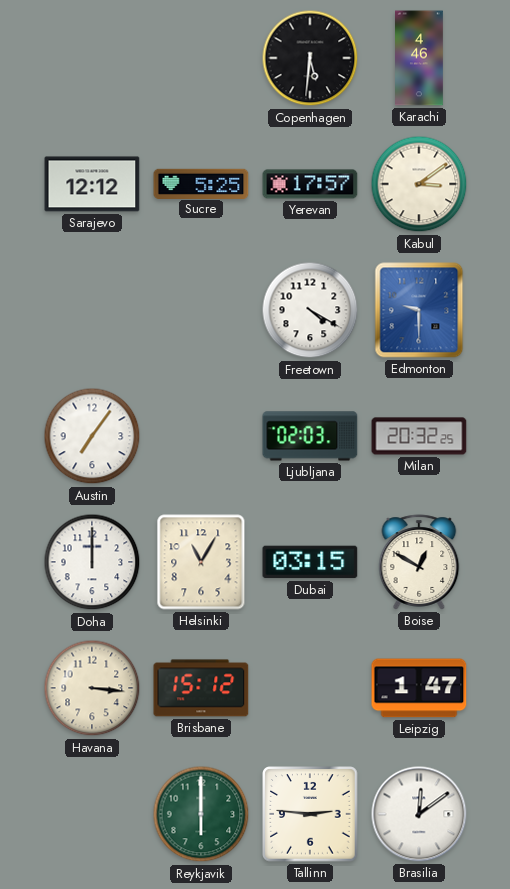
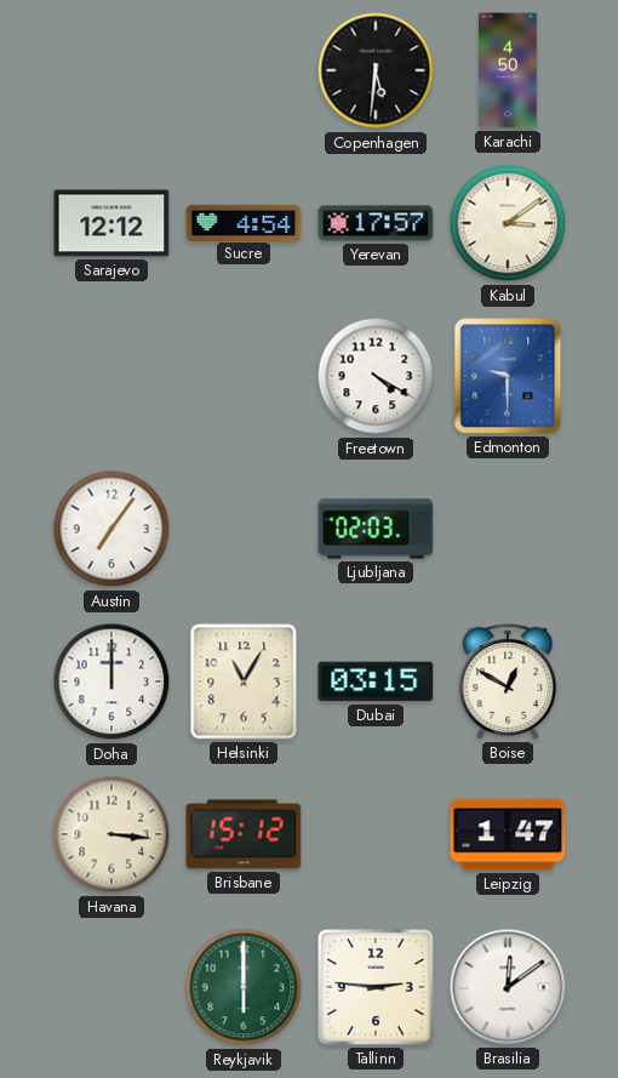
Karachi: 4:46 -> 4:50
Sucre: 5:25 -> 4:54
Milan: 20:32 -> none
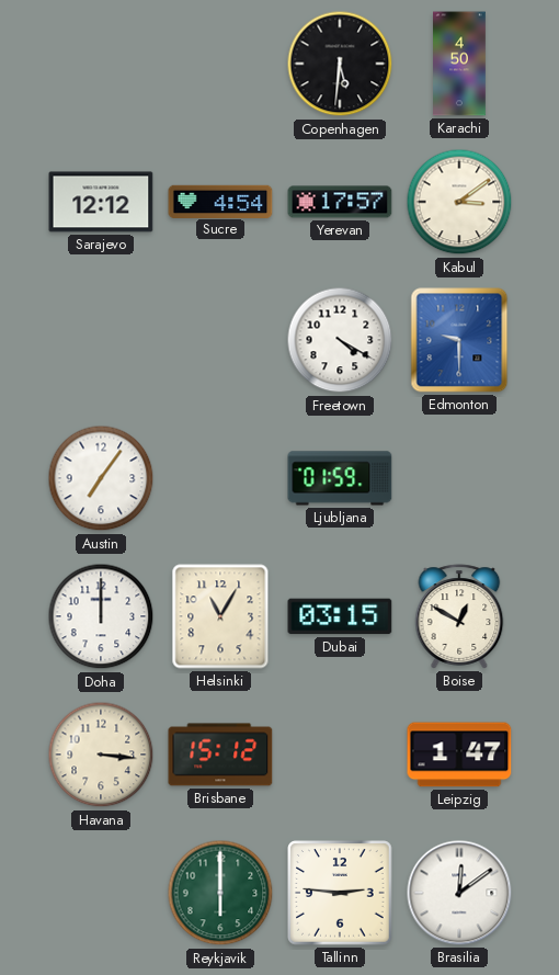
Ljubljana: 02:03 -> 01:59
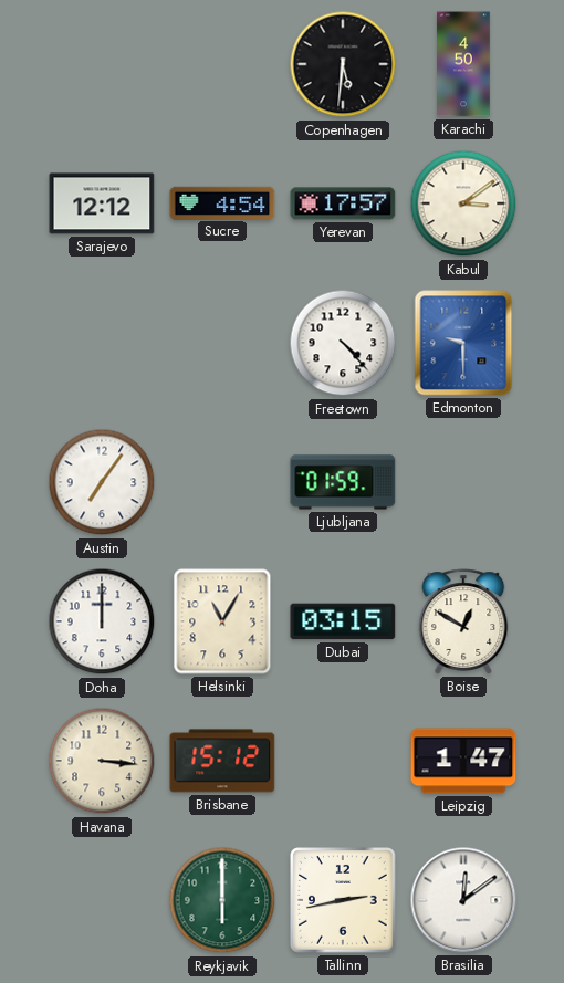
Freetown: 4:20 -> 4:23
Tallinn: 2:46 -> 2:43
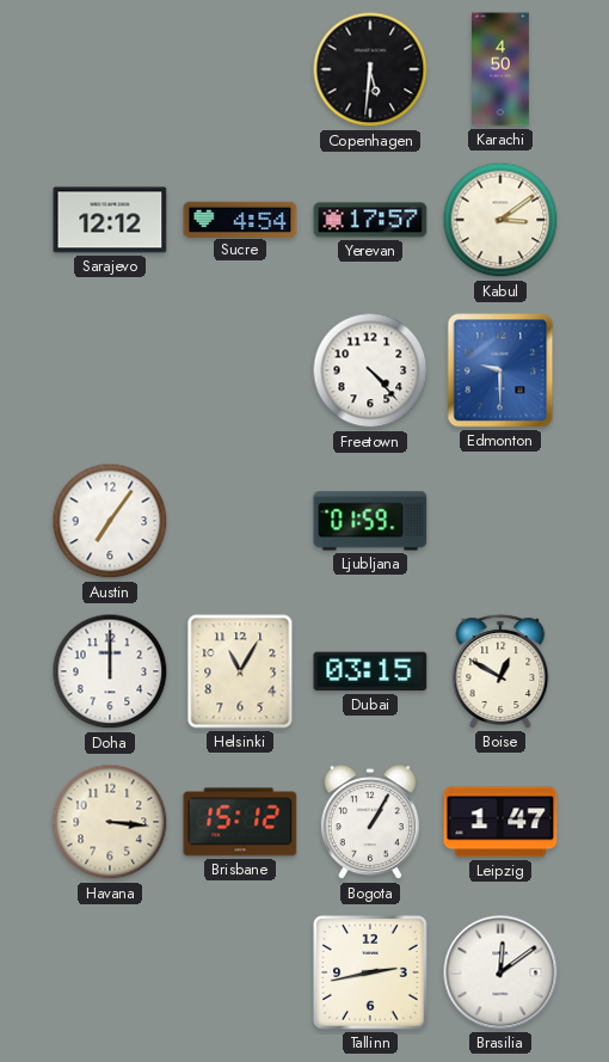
Bogota: none -> 1:05
Reykjavik: 6:00 -> none
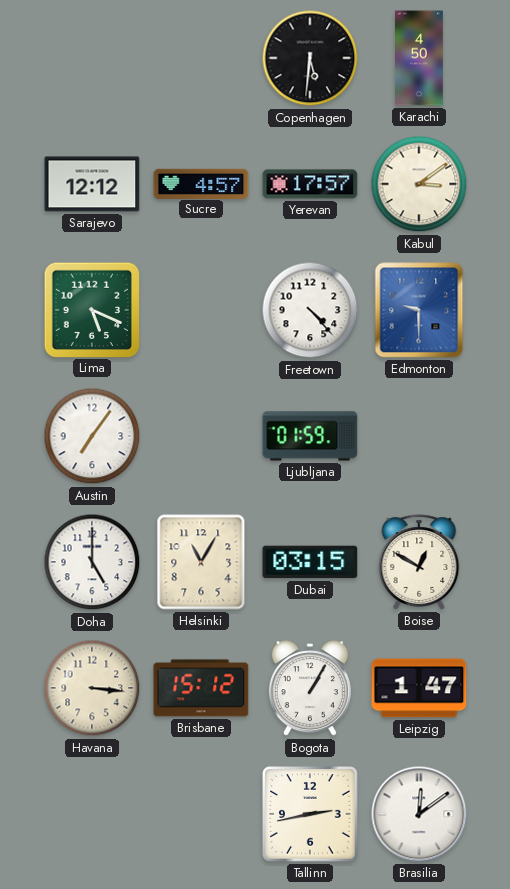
Sucre: 4:54 -> 4:57
Lima: none -> 5:19
Doha: 12:00 -> 5:00
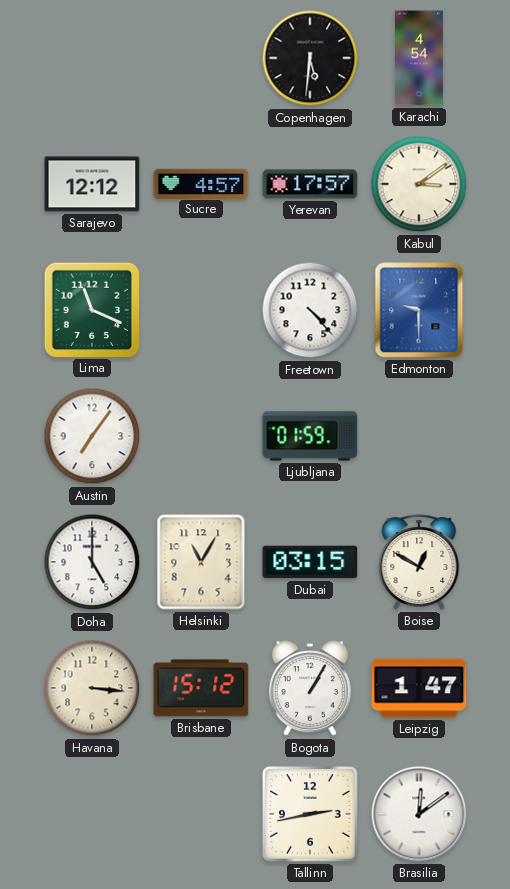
Karachi: 4:50 -> 4:54
Lima: 5:19 -> 11:19
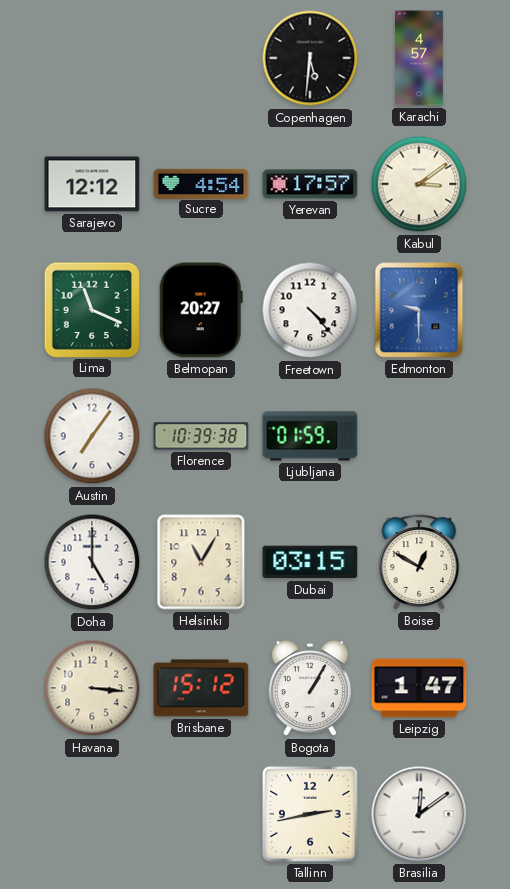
Karachi: 4:54 -> 4:57
Sucre: 4:57 -> 4:54
Belmopan: none -> 20:27
Florence: none -> 10:39
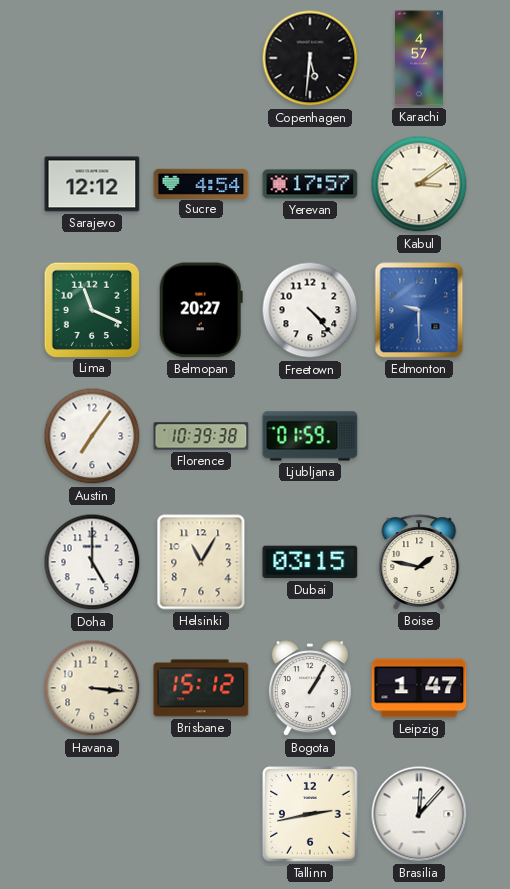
Boise: 12:50 -> 1:47
Brasilia: 12:09 -> 12:07
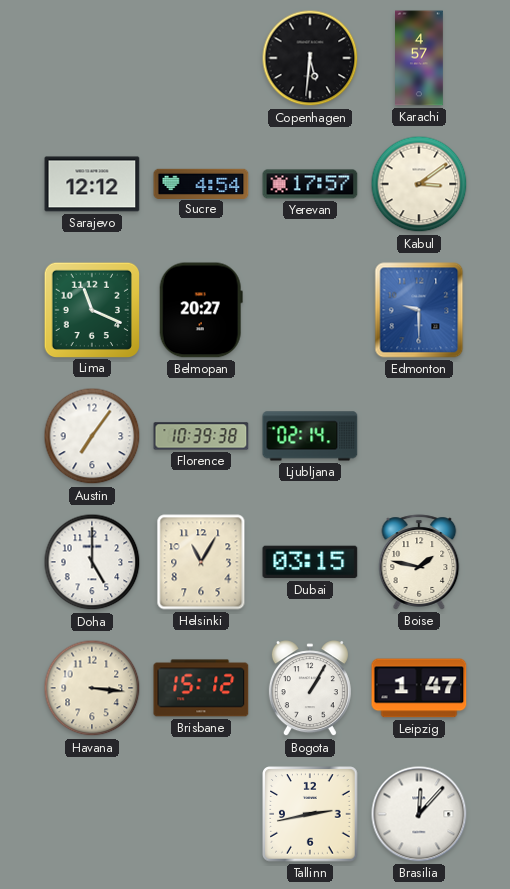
Freetown: 4:23 -> none
Ljubljana: 01:59 -> 02:14
